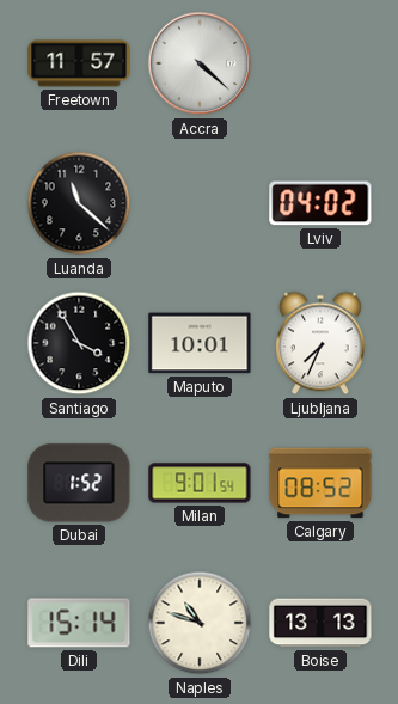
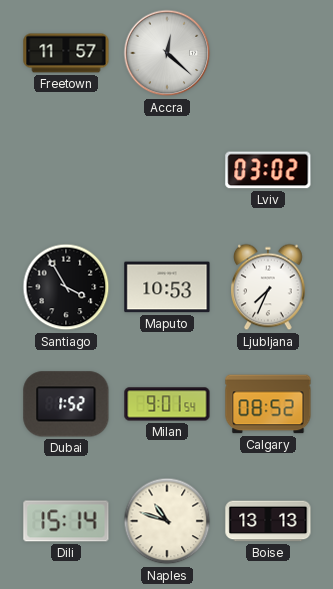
Accra: 4:22 -> 12:22
Luanda: 11:22 -> none
Lviv: 04:02 -> 03:02
Maputo: 10:01 -> 10:53
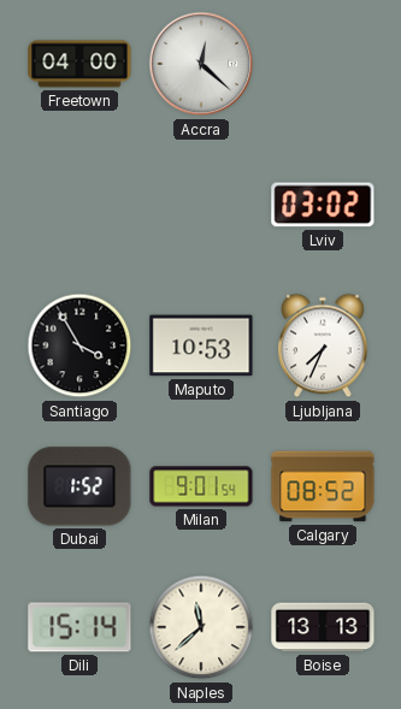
Freetown: 11:57 -> 04:00
Naples: 10:48 -> 11:38
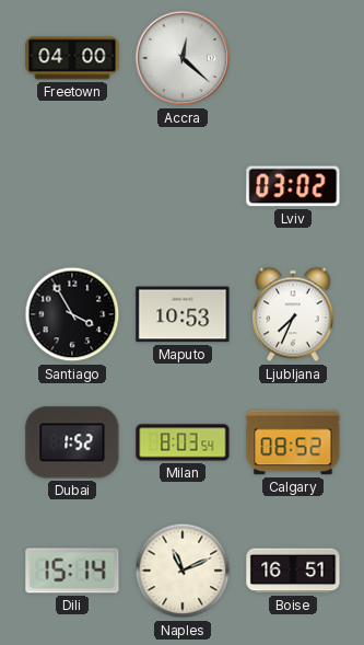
Milan: 9:01 -> 8:03
Naples: 11:38 -> 11:11
Boise: 13:13 -> 16:51
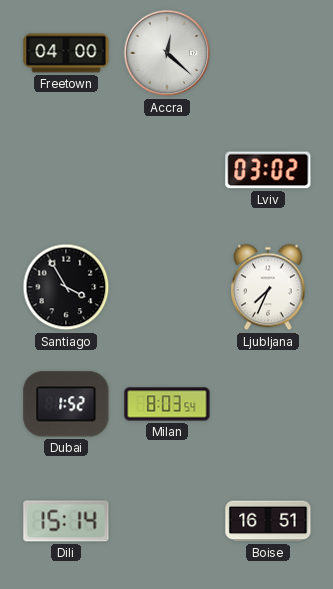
Maputo: 10:53 -> none
Calgary: 08:52 -> none
Naples: 11:11 -> none
